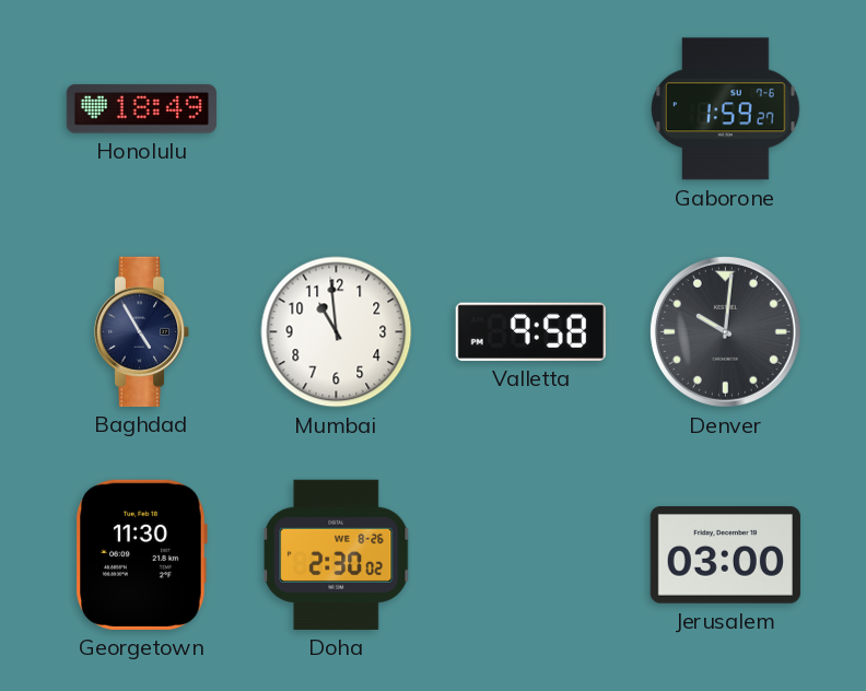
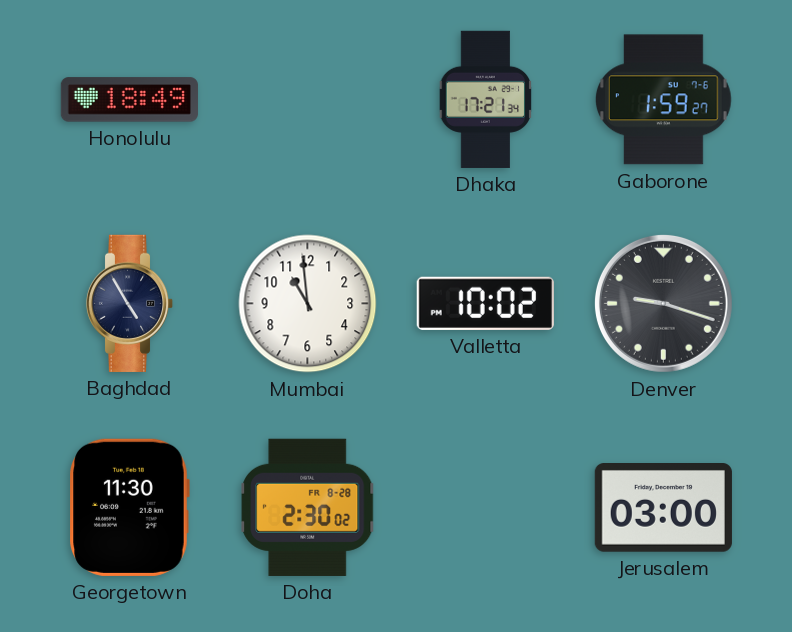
Dhaka: none -> 17:21
Valletta: 9:58 -> 10:02
Denver: 10:01 -> 9:18
Doha date: WE 8-26 -> FR 8-28
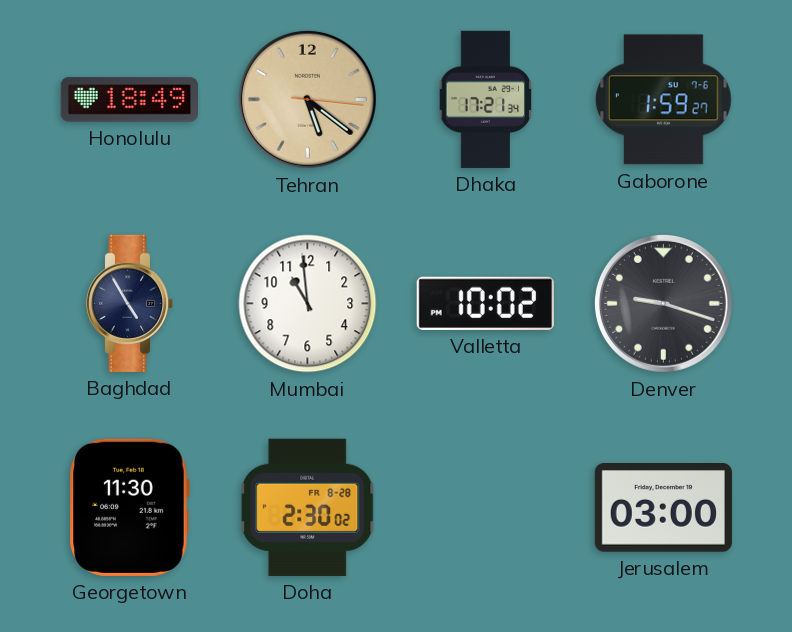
Tehran: none -> 5:21
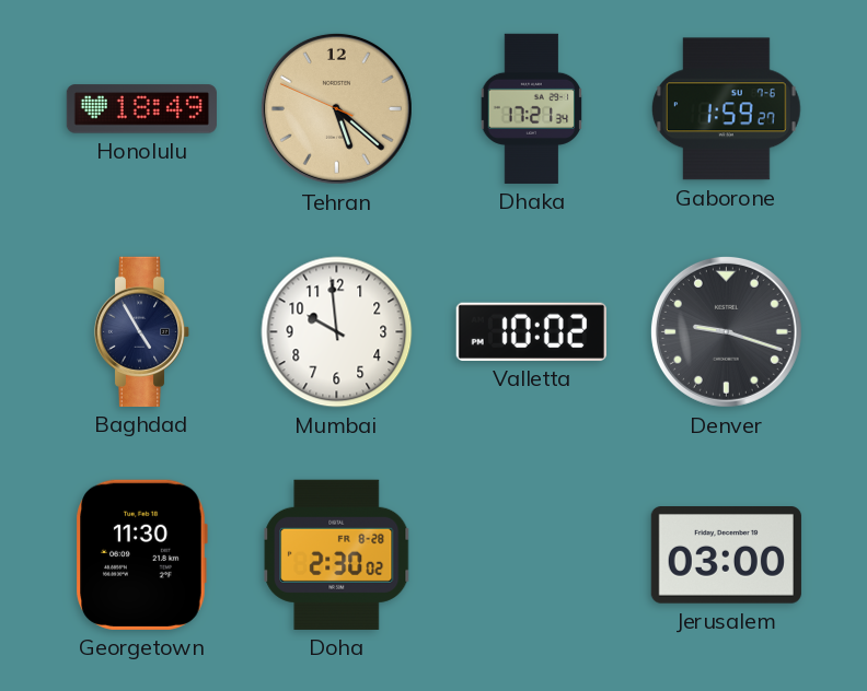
Tehran: 5:21:16 -> 5:21:49
Mumbai: 10:59 -> 9:59
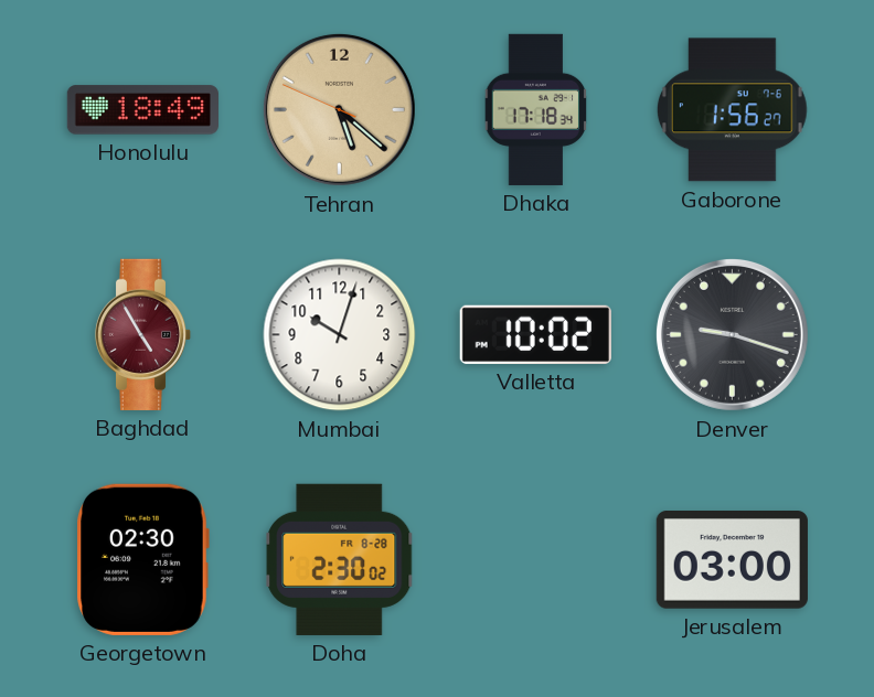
Dhaka: 17:21 -> 17:18
Gaborone: 1:59 -> 1:56
Baghdad dial: navy -> burgundy
Mumbai: 9:59 -> 10:03
Georgetown: 11:30 -> 02:30
